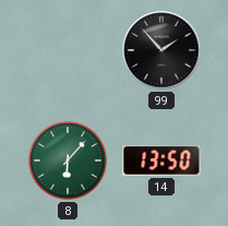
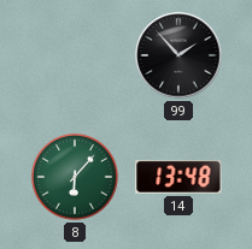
14: 13:50 -> 13:48
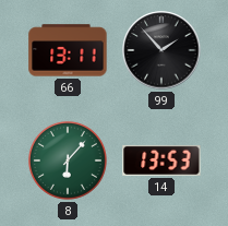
66: none -> 13:11
14: 13:48 -> 13:53
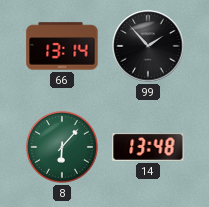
66: 13:11 -> 13:14
14: 13:53 -> 13:48
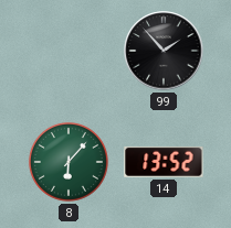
66: 13:14 -> none
14: 13:48 -> 13:52
